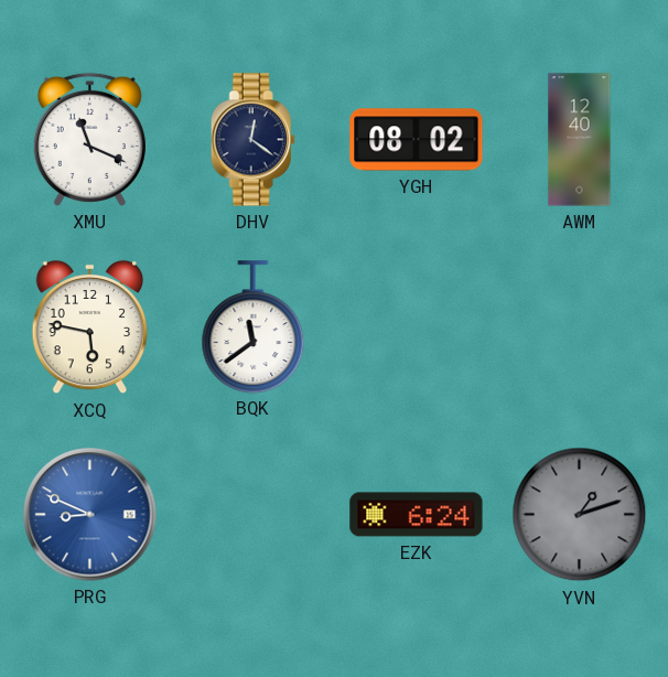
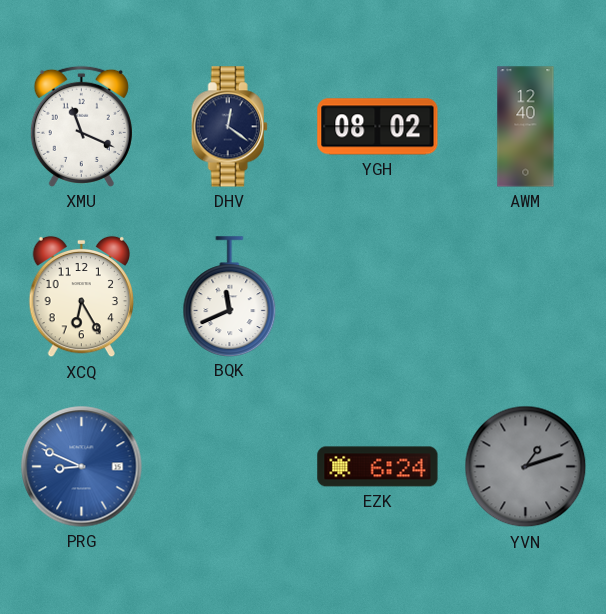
XCQ: 5:47 -> 6:25
BQK: 11:39 -> 11:41
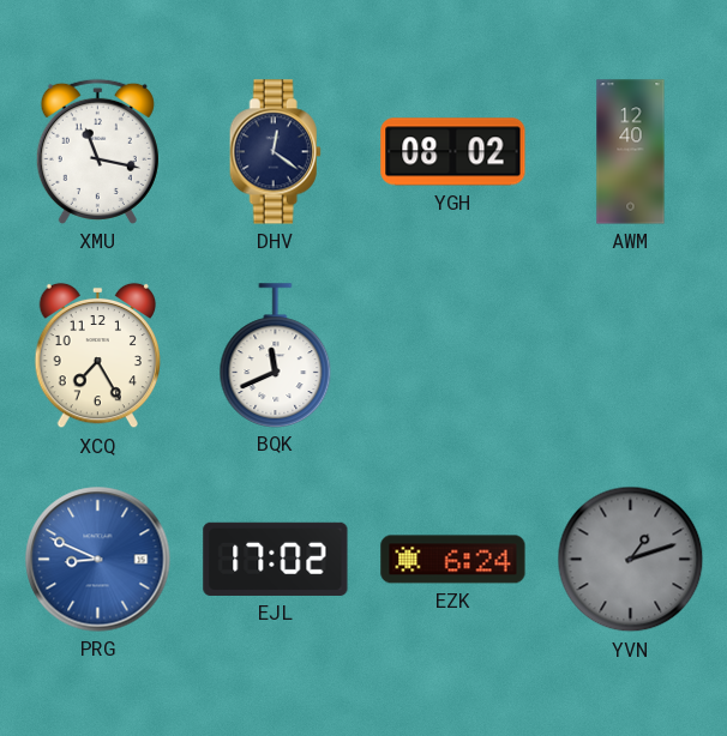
XMU: 11:19 -> 11:17
XCQ: 6:25 -> 7:25
EJL: none -> 17:02
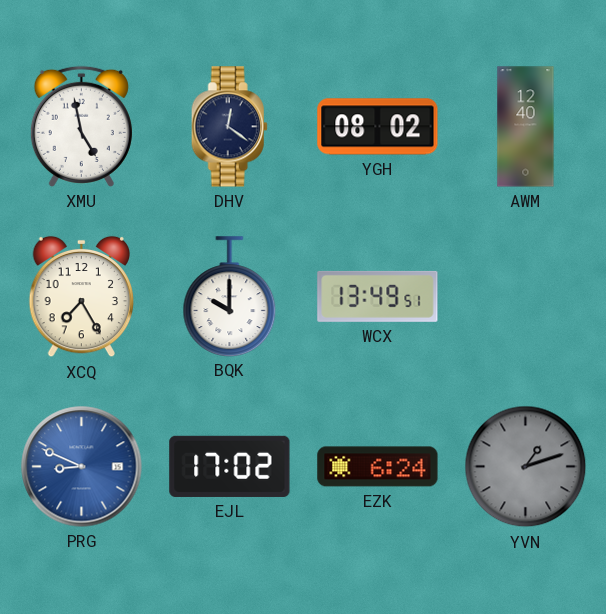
XMU: 11:17 -> 4:58
BQK: 11:41 -> 10:00
WCX: none -> 13:49
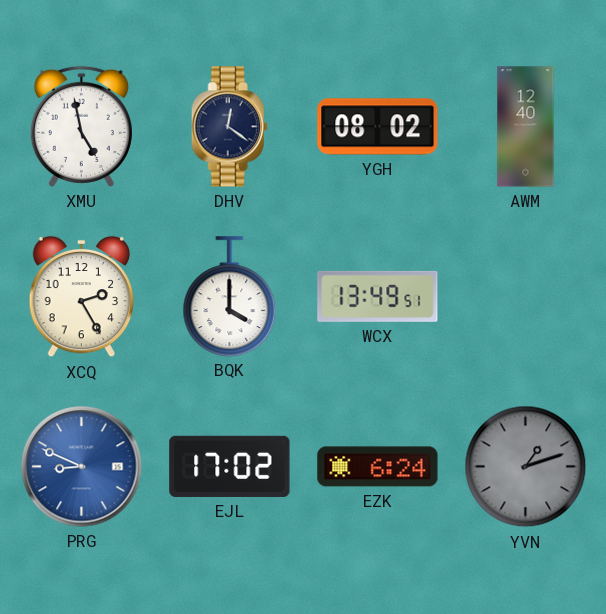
XCQ: 7:25 -> 2:25
BQK: 10:00 -> 4:00
